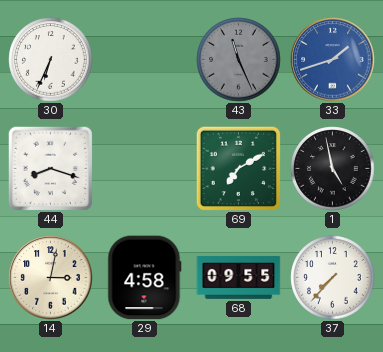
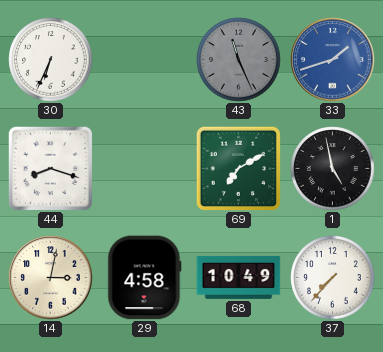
68: 09:55 -> 10:49
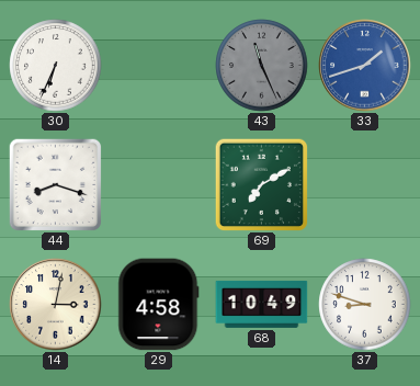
1: 4:58 -> none
37: 7:37 -> 8:48
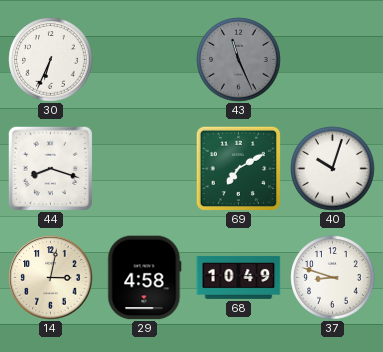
33: 1:42 -> none
40: none -> 10:03
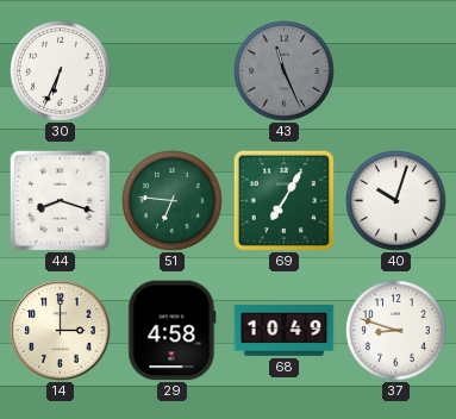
51: none -> 6:46
69: 7:10 -> 7:05
14: 3:02 -> 3:00
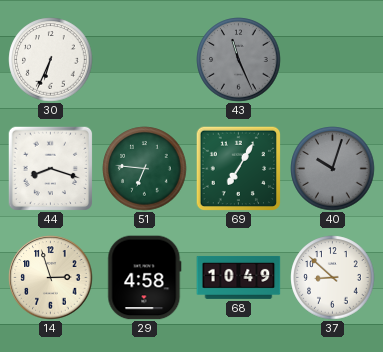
40 dial: white -> grey
14: 3:00 -> 2:57
37: 8:48 -> 8:52
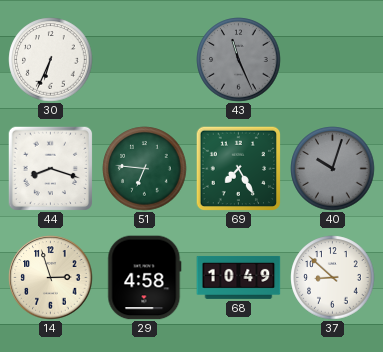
69: 7:05 -> 7:25
